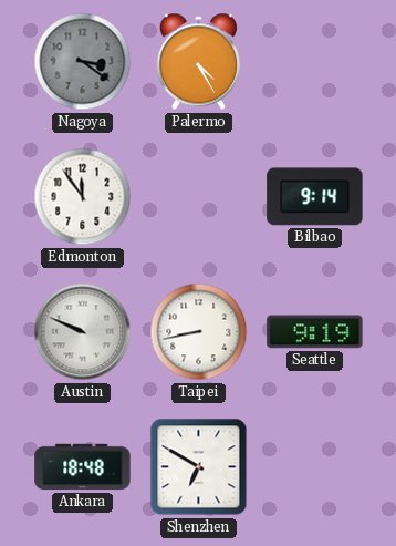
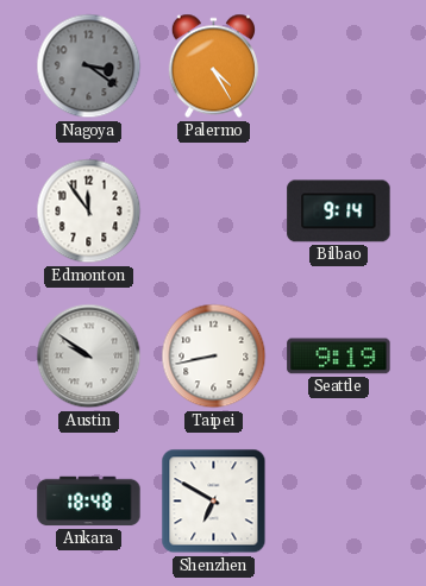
Austin: 9:49 -> 9:51
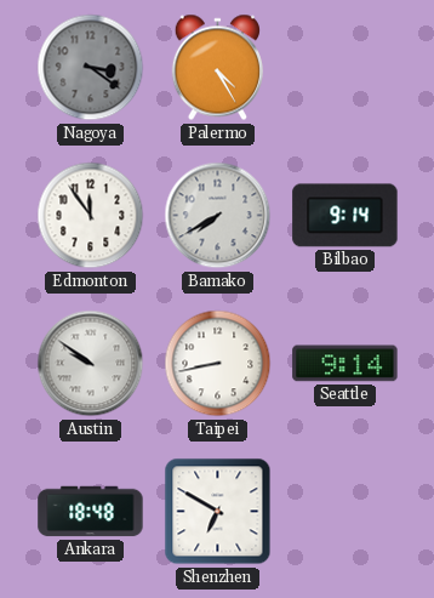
Bamako: none -> 7:40
Seattle: 9:19 -> 9:14
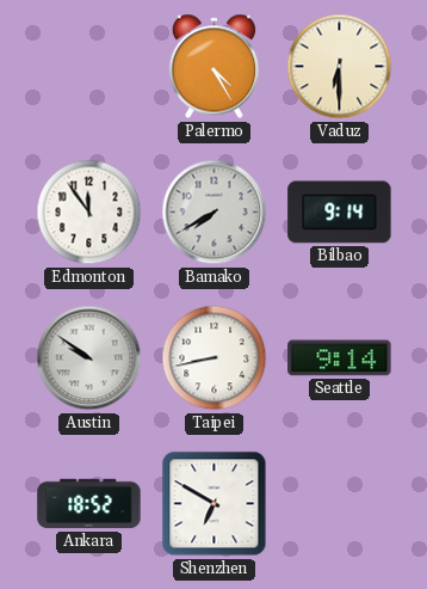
Nagoya: 3:21 -> none
Vaduz: none -> 6:30
Ankara: 18:48 -> 18:52
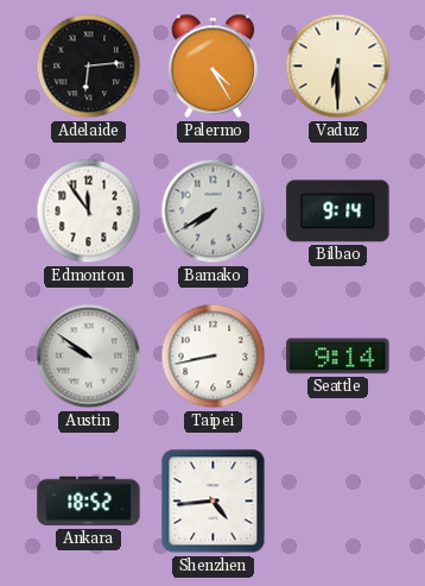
Adelaide: none -> 6:14
Shenzhen: 6:50 -> 4:44
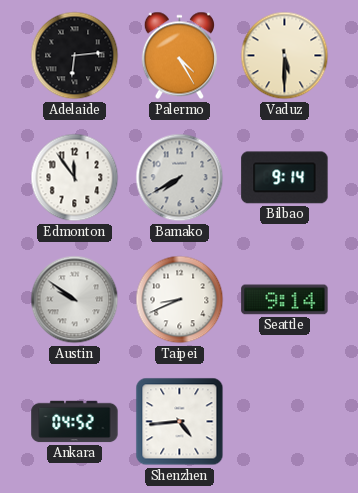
Vaduz: 6:30 -> 5:30
Taipei: 8:43 -> 8:41
Ankara: 18:52 -> 04:52
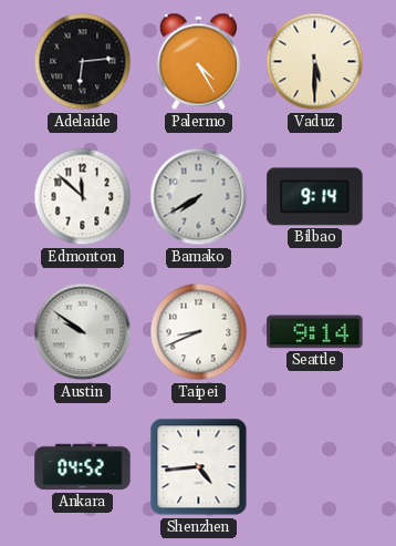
Edmonton: 11:54 -> 11:52
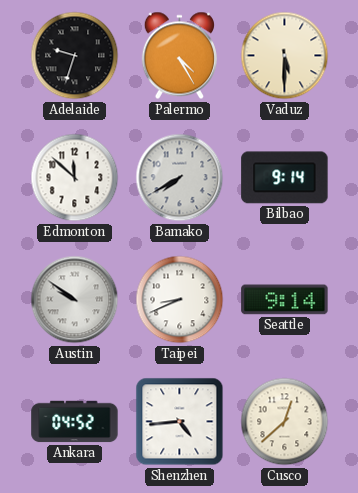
Adelaide: 6:14 -> 9:33
Cusco: none -> 12:38
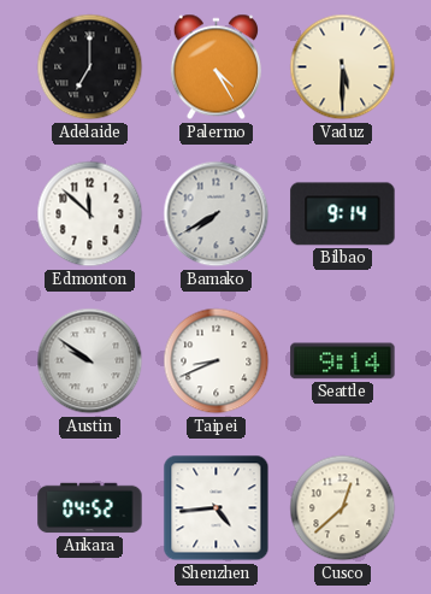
Adelaide: 9:33 -> 7:00
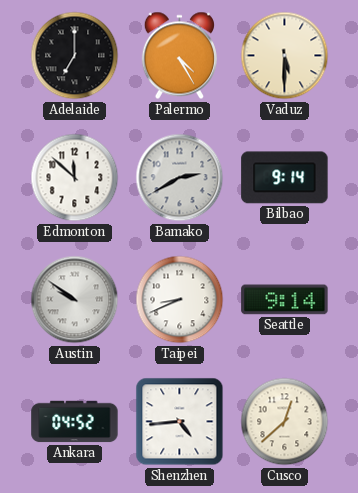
Bamako: 7:40 -> 2:40
